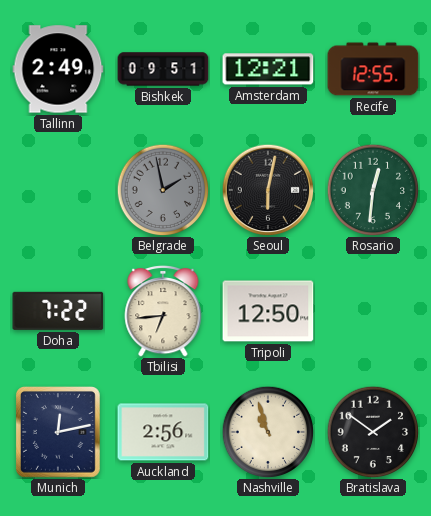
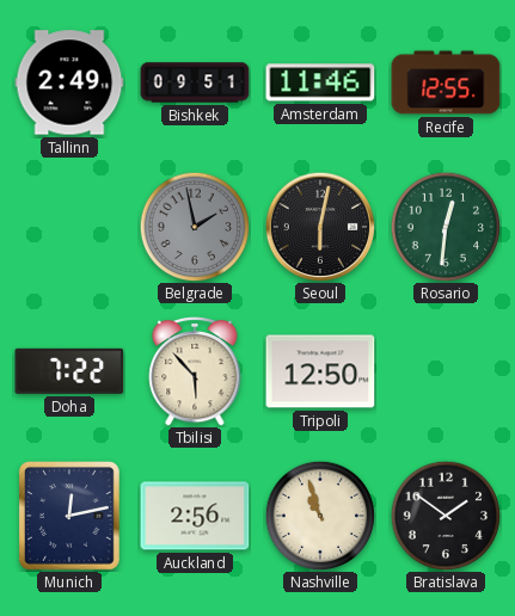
Amsterdam: 12:21 -> 11:46
Tbilisi: 6:44 -> 5:53
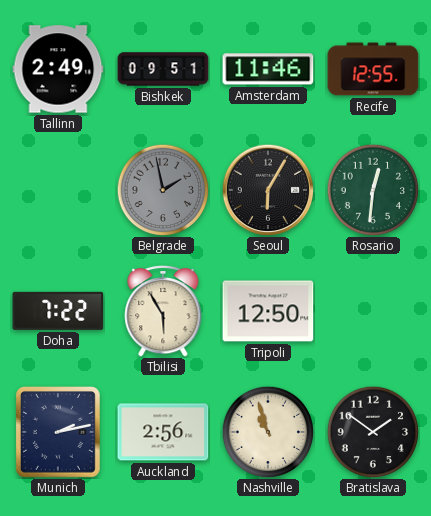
Seoul: 6:02 -> 6:05
Tbilisi: 5:53 -> 5:55
Munich: 12:13 -> 2:13
